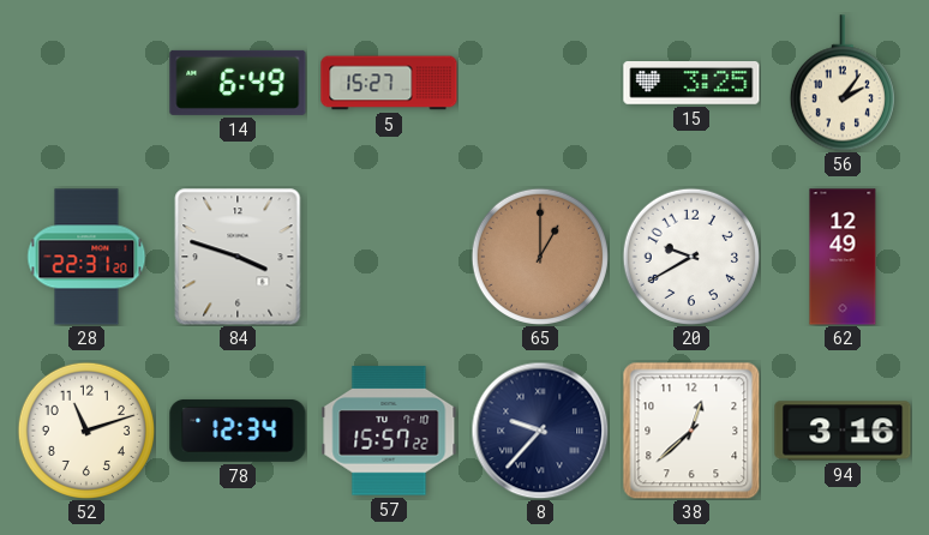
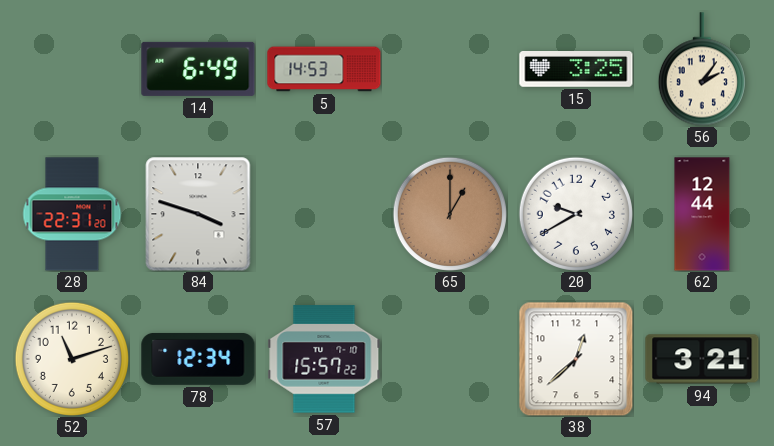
5: 15:27 -> 14:53
62: 12:49 -> 12:44
8: 9:37 -> none
94: 3:16 -> 3:21
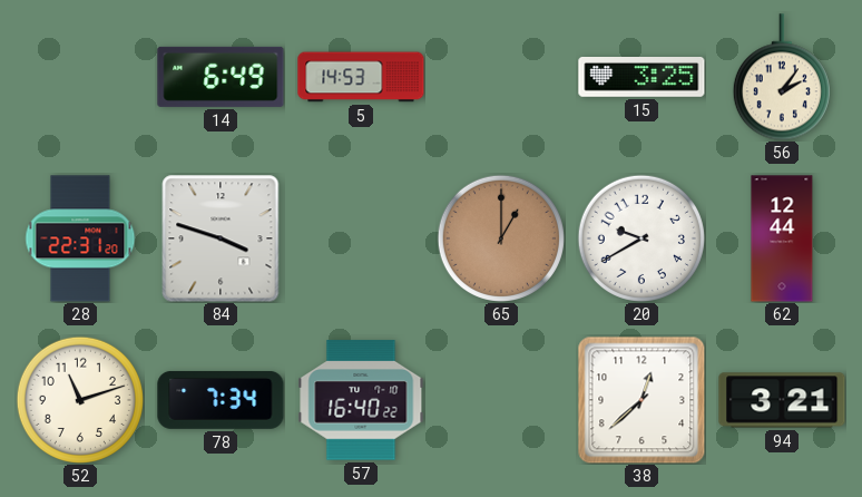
78: 12:34 -> 7:34
57: 15:57 -> 16:40
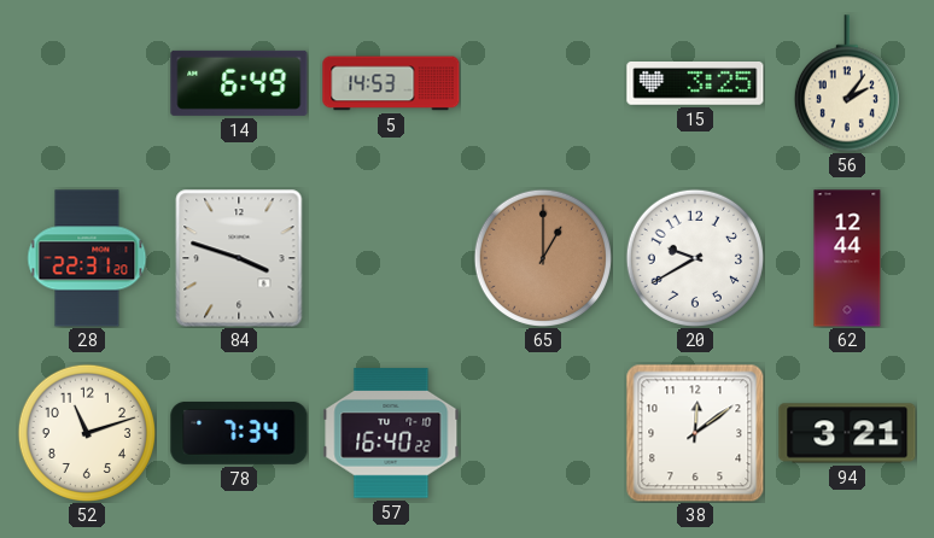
38: 12:38 -> 12:09
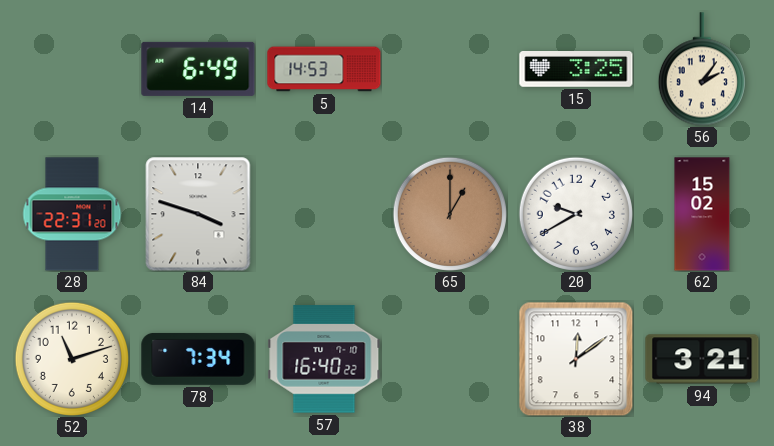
62: 12:44 -> 15:02
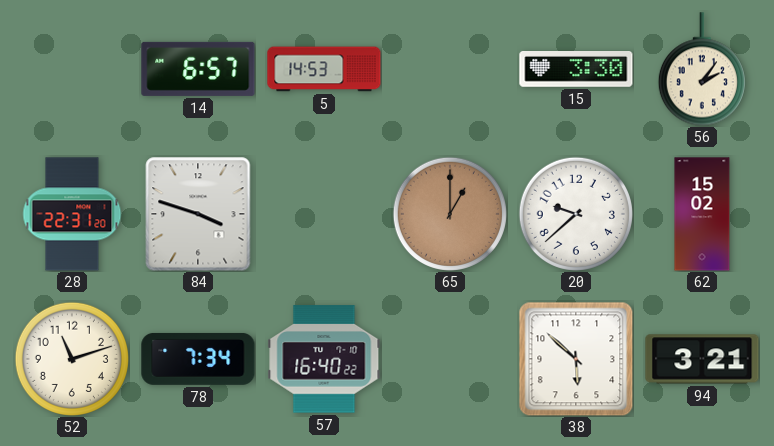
14: 6:49 -> 6:57
15: 3:25 -> 3:30
20: 9:40 -> 9:38
38: 12:09 -> 5:52
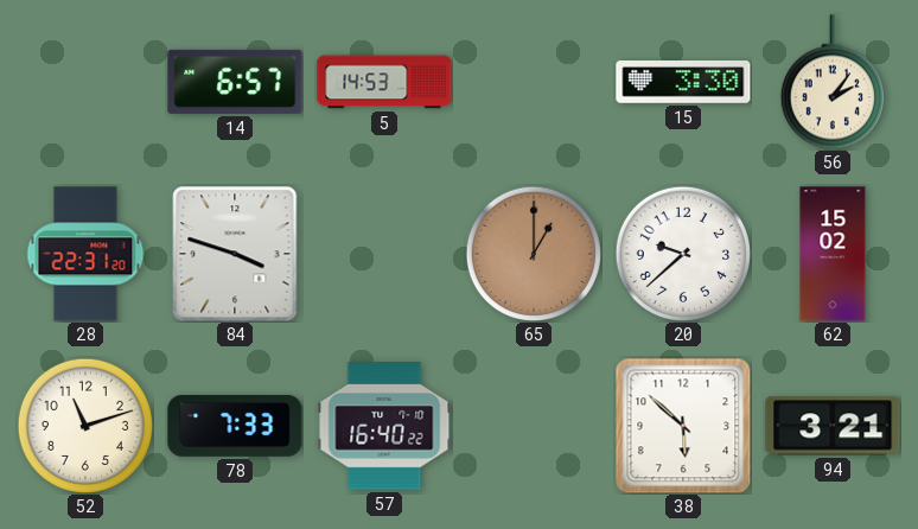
78: 7:34 -> 7:33
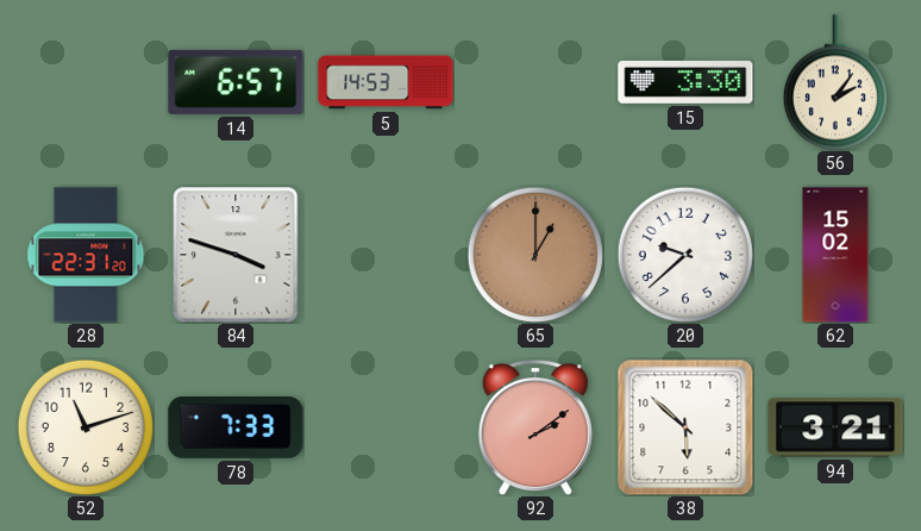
57: 16:40 -> none
92: none -> 2:09
